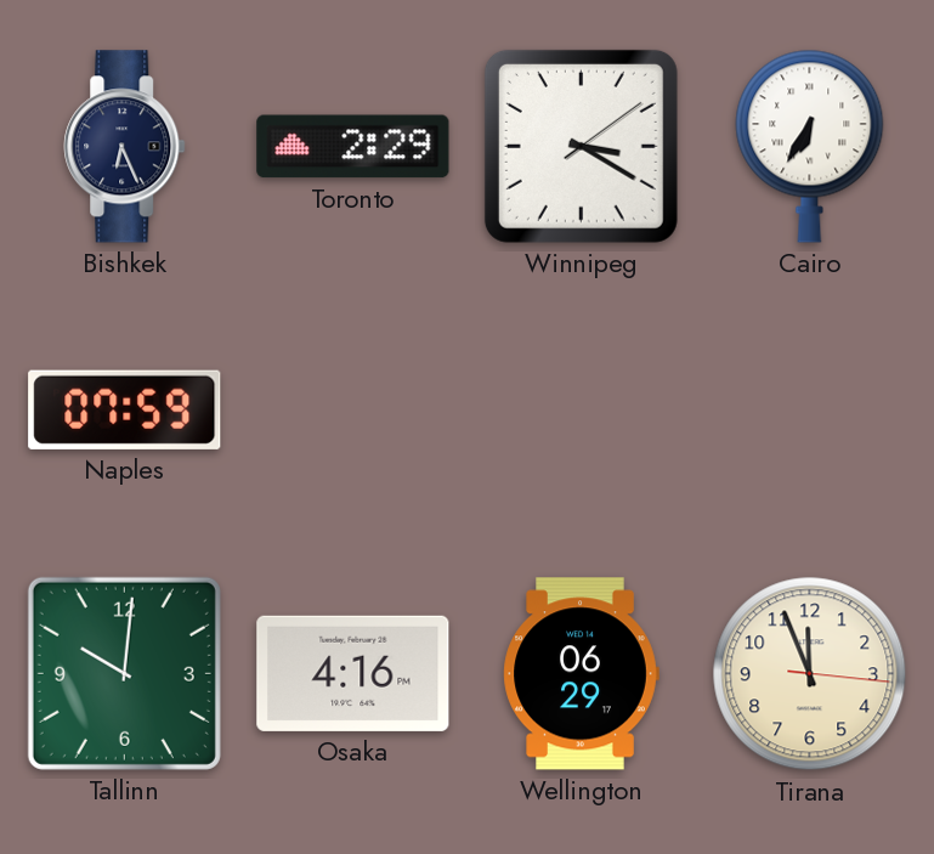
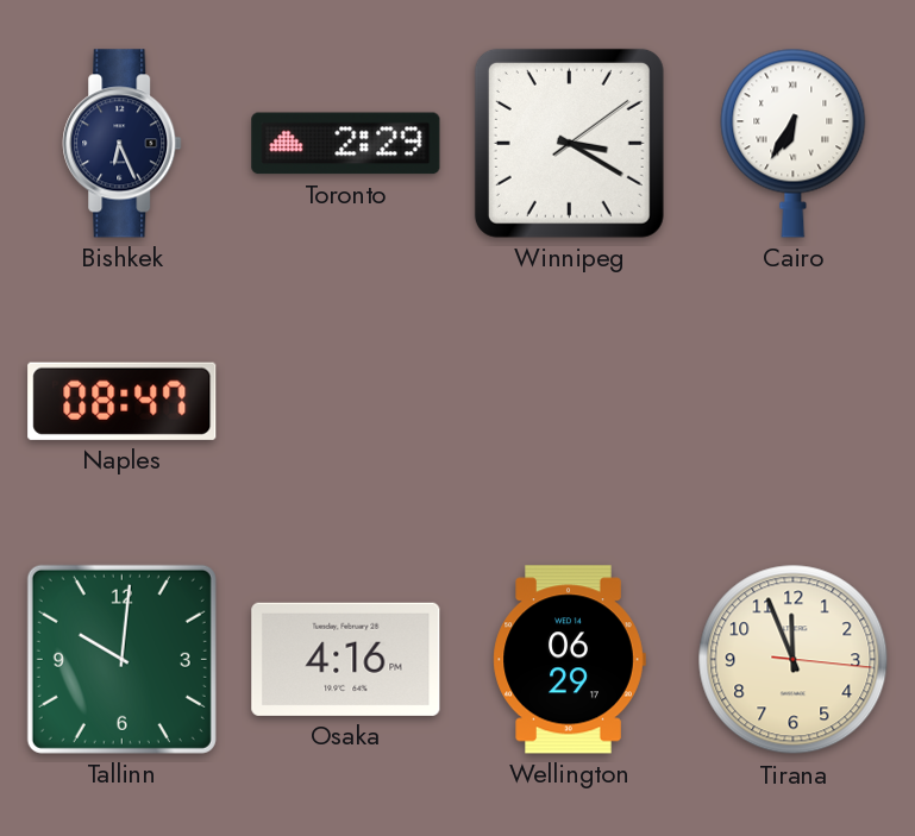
Naples: 07:59 -> 08:47
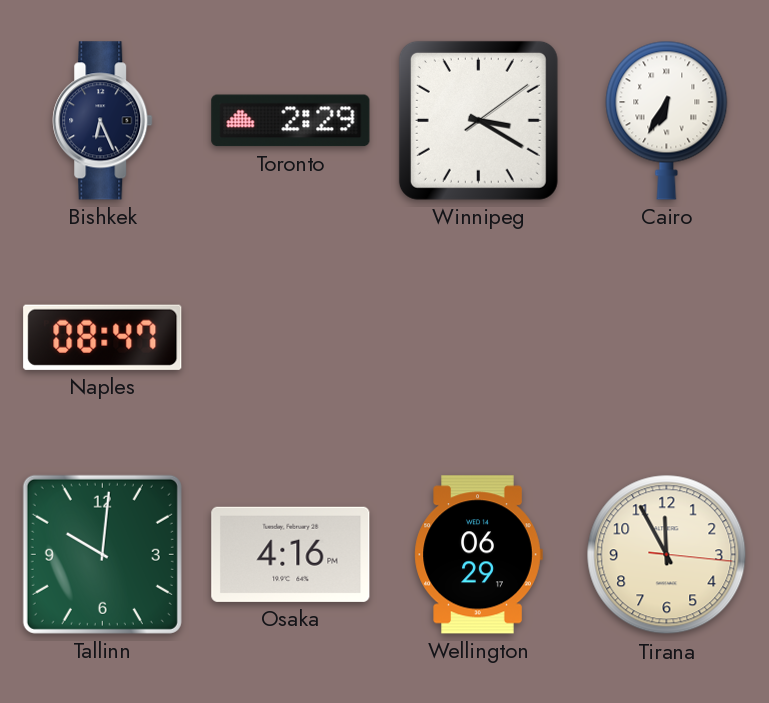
Tirana: 11:56 -> 11:55
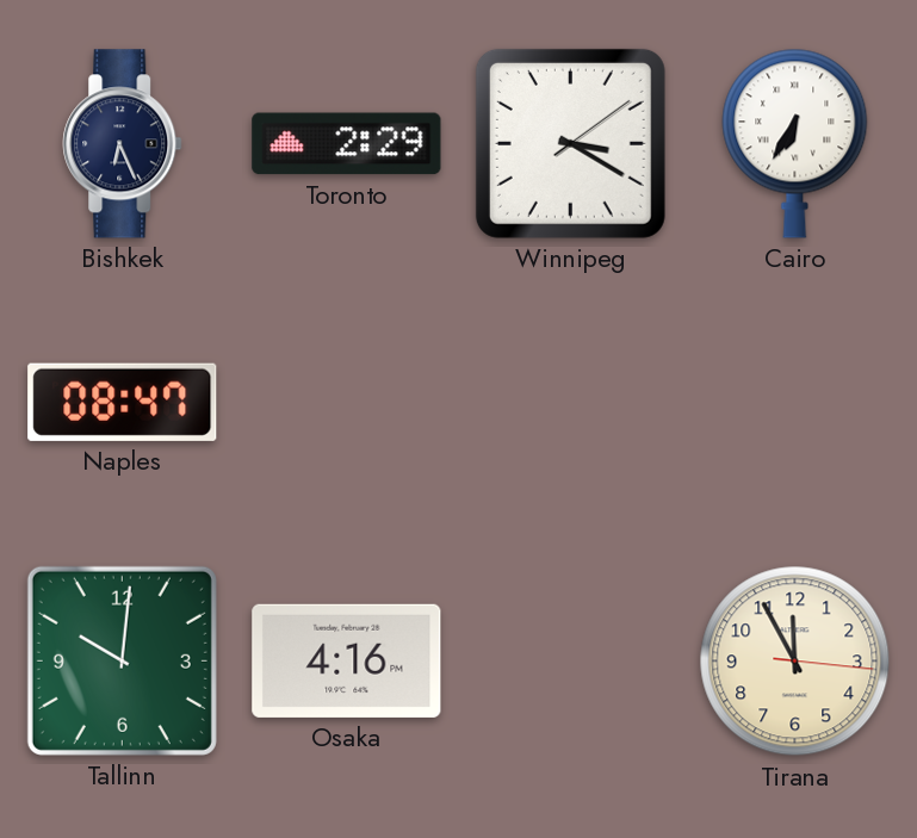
Wellington: 06:29 -> none
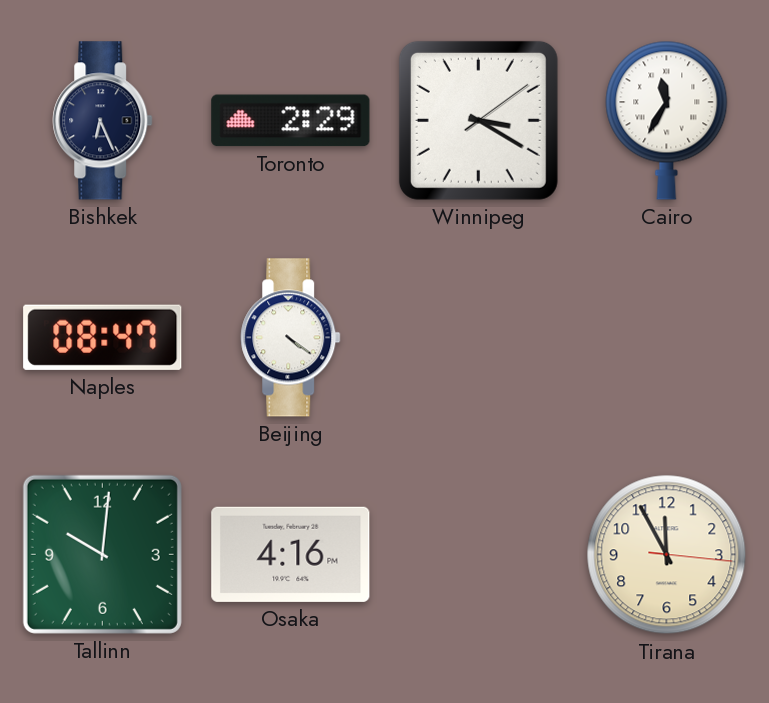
Cairo: 6:35 -> 11:35
Beijing: none -> 4:21
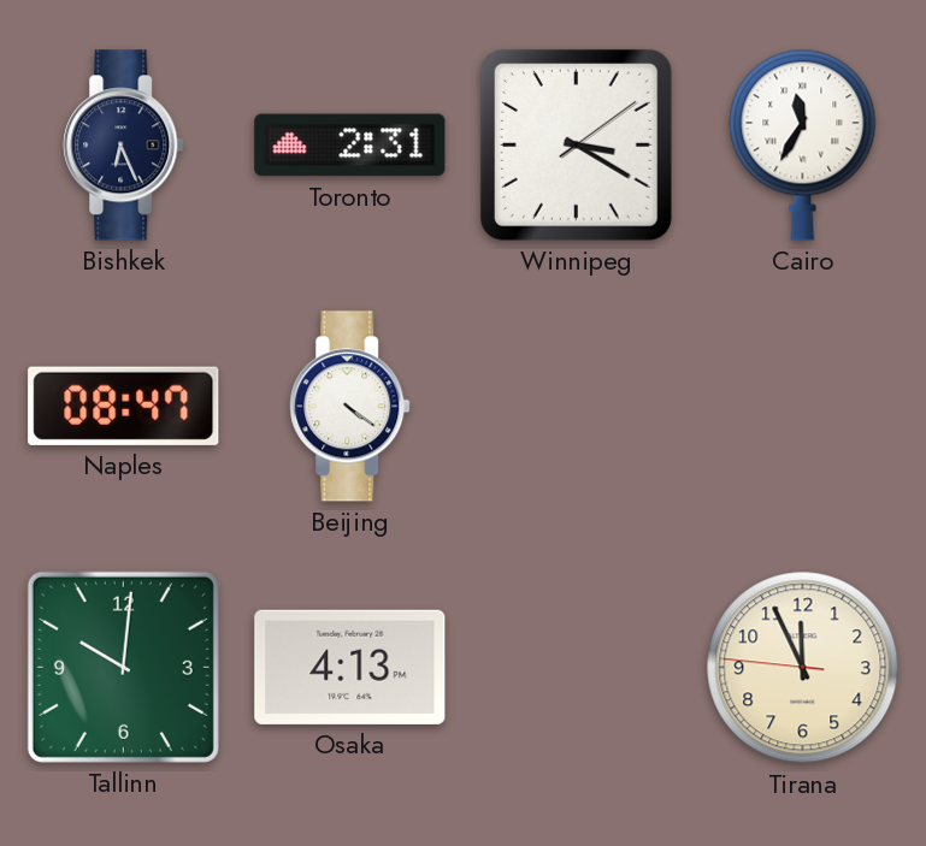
Toronto: 2:29 -> 2:31
Osaka: 4:16 -> 4:13
Tirana: 11:55:16 -> 11:55:46
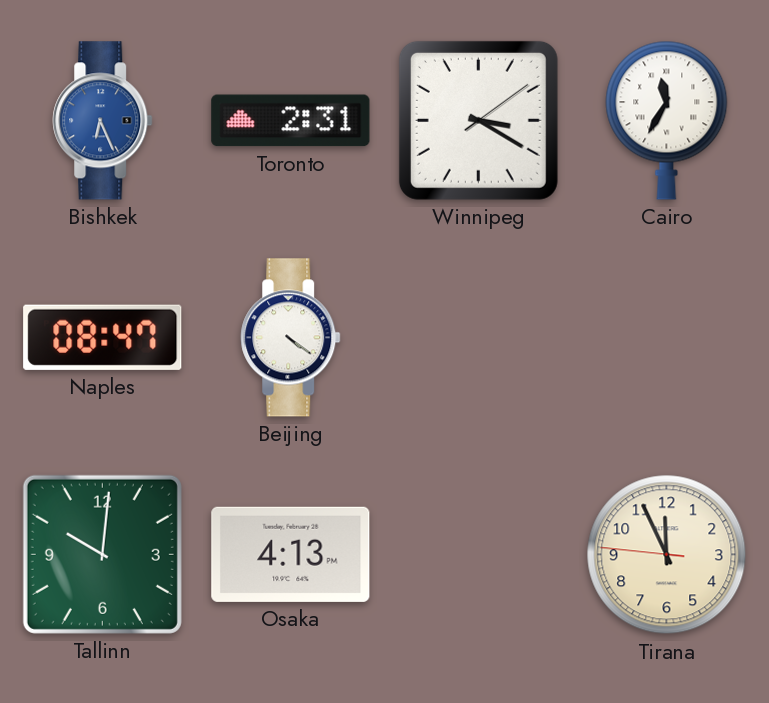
Bishkek dial: navy -> blue
